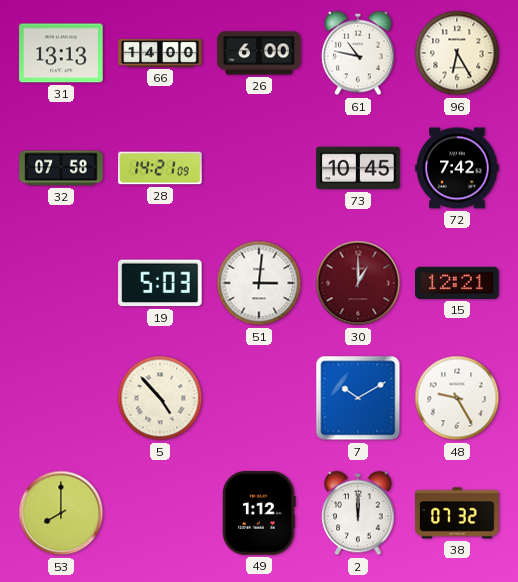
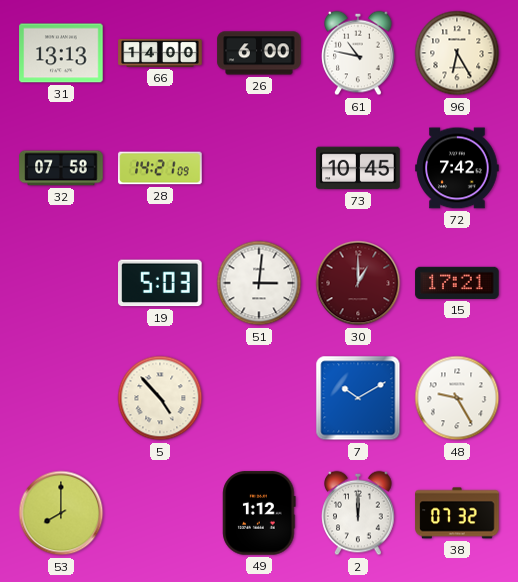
15: 12:21 -> 17:21
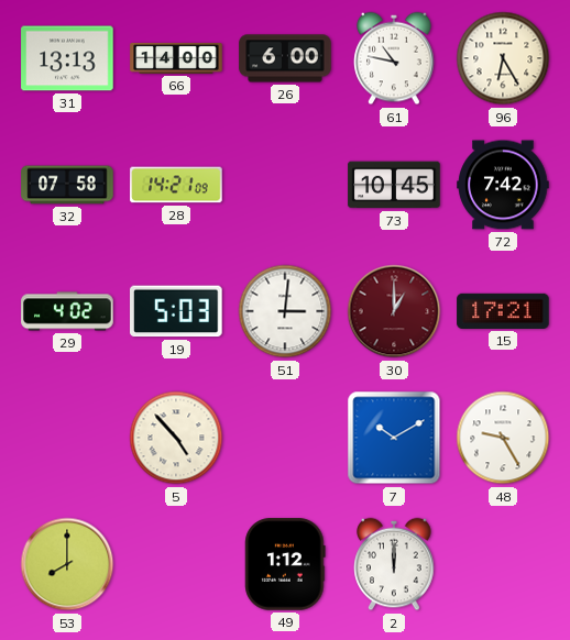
29: none -> 4:02
38: 07:32 -> none
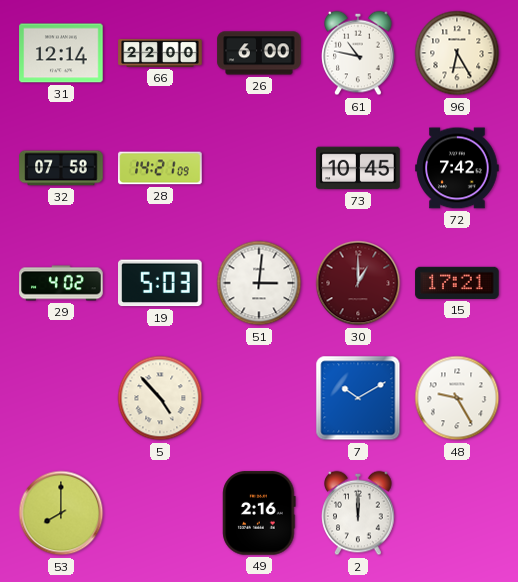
31: 13:13 -> 12:14
66: 14:00 -> 22:00
49: 1:12 -> 2:16
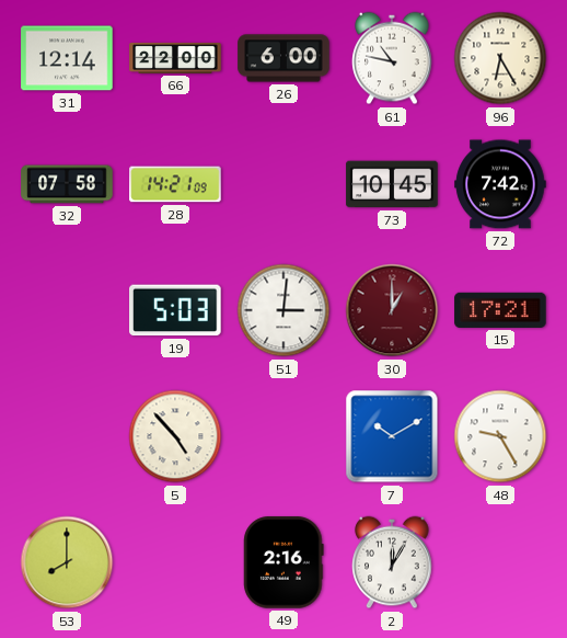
29: 4:02 -> none
2: 12:00 -> 12:05
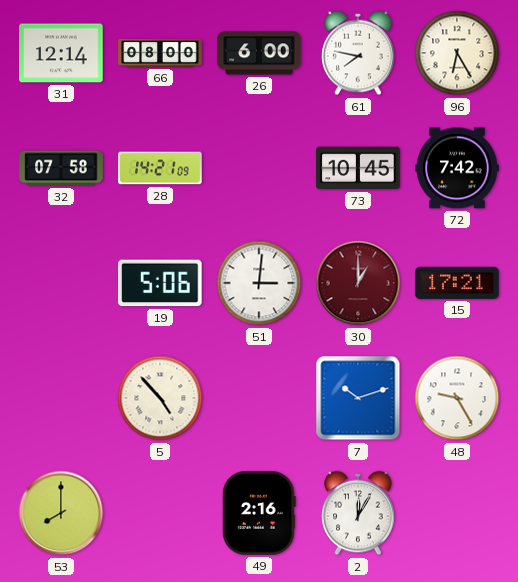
66: 22:00 -> 08:00
61: 10:47 -> 7:47
19: 5:03 -> 5:06
7: 10:10 -> 10:12
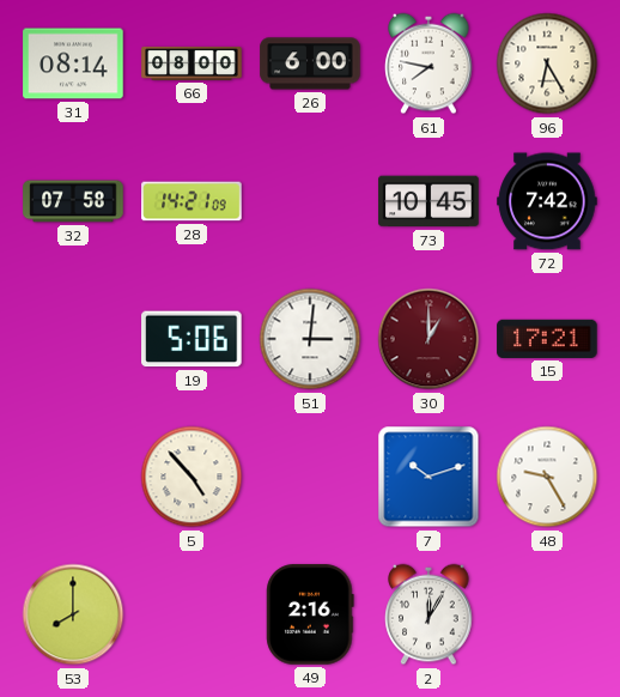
31: 12:14 -> 08:14
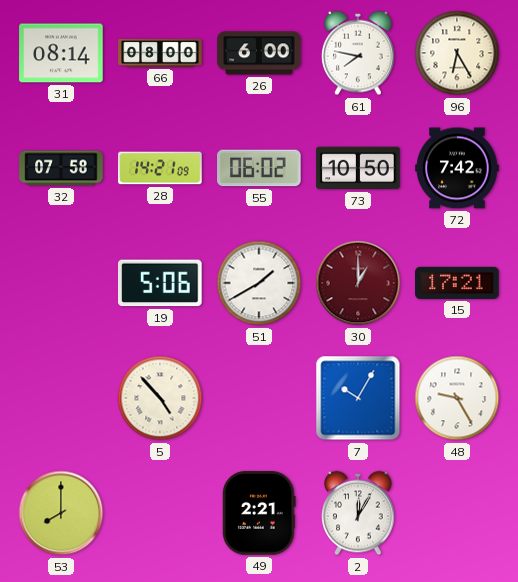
55: none -> 06:02
73: 10:45 -> 10:50
51: 3:01 -> 1:40
7: 10:12 -> 10:05
49: 2:16 -> 2:21
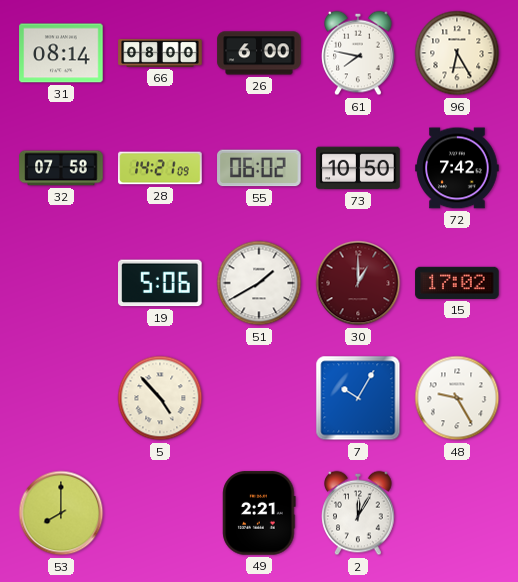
15: 17:21 -> 17:02
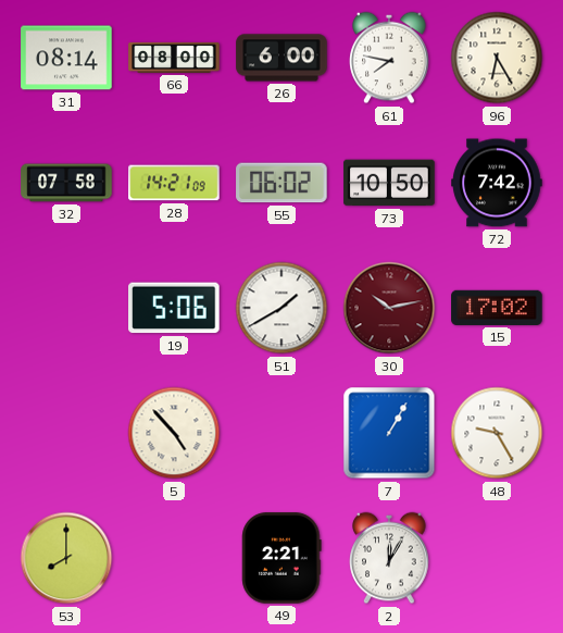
30: 1:00 -> 10:13
7: 10:05 -> 1:05
